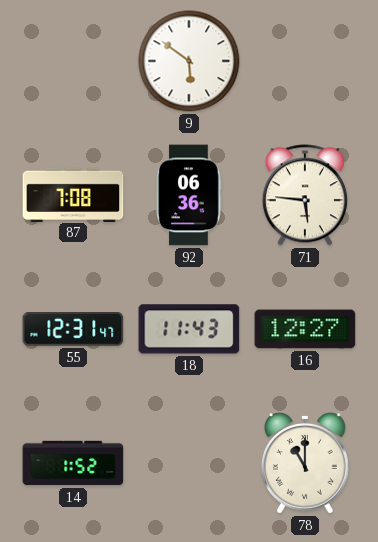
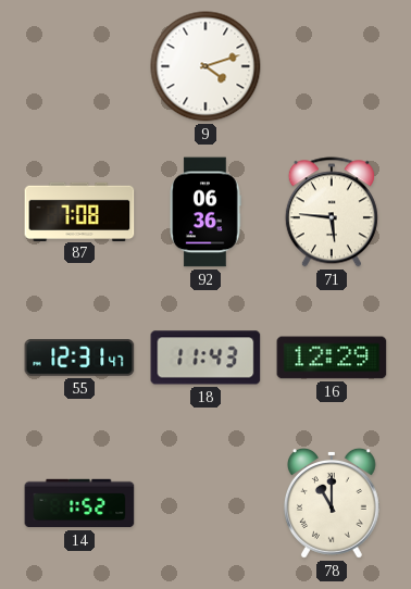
9: 5:51 -> 4:12
16: 12:27 -> 12:29
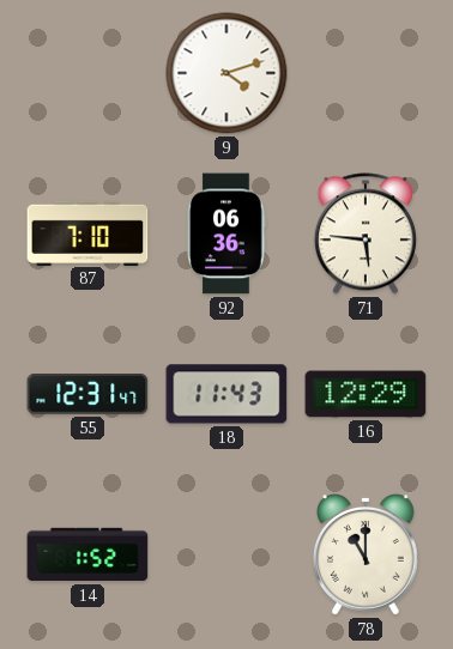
87: 7:08 -> 7:10
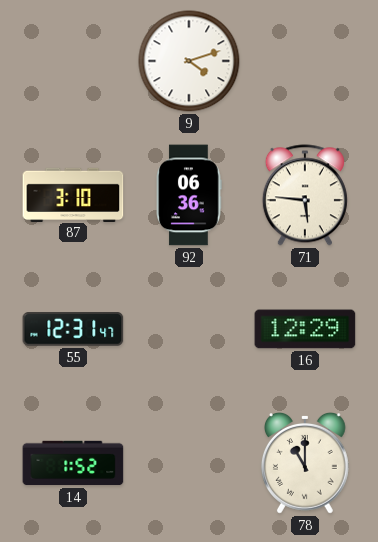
87: 7:10 -> 3:10
18: 11:43 -> none
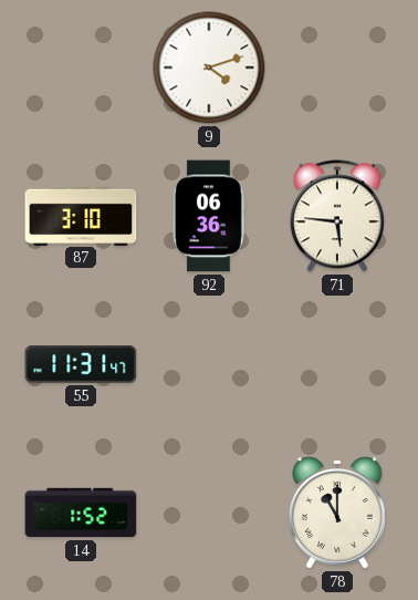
55: 12:31 -> 11:31
16: 12:29 -> none
